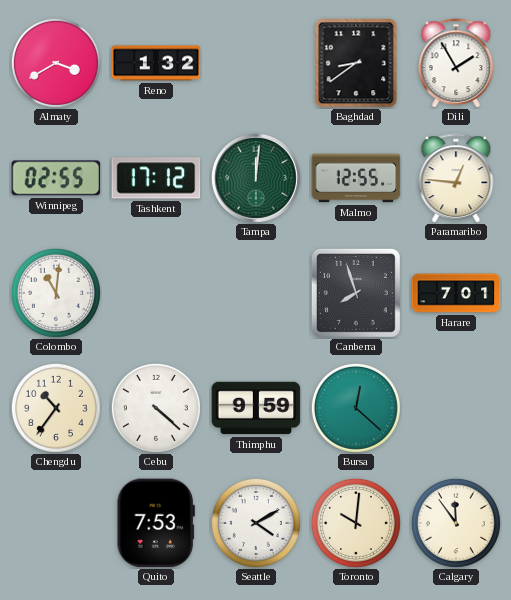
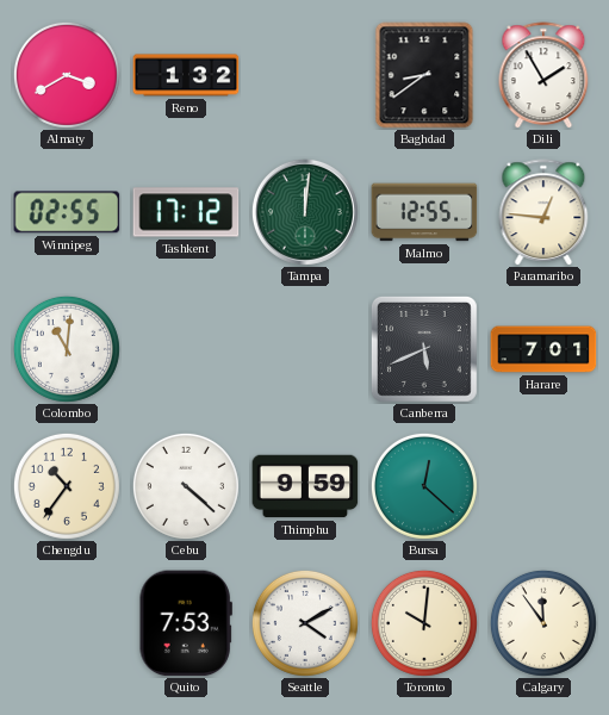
Canberra: 7:57 -> 5:41
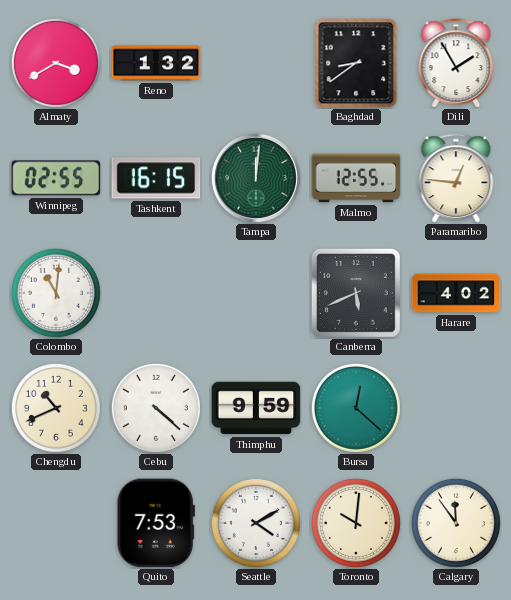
Tashkent: 17:12 -> 16:15
Harare: 7:01 -> 4:02
Chengdu: 10:36 -> 10:41
